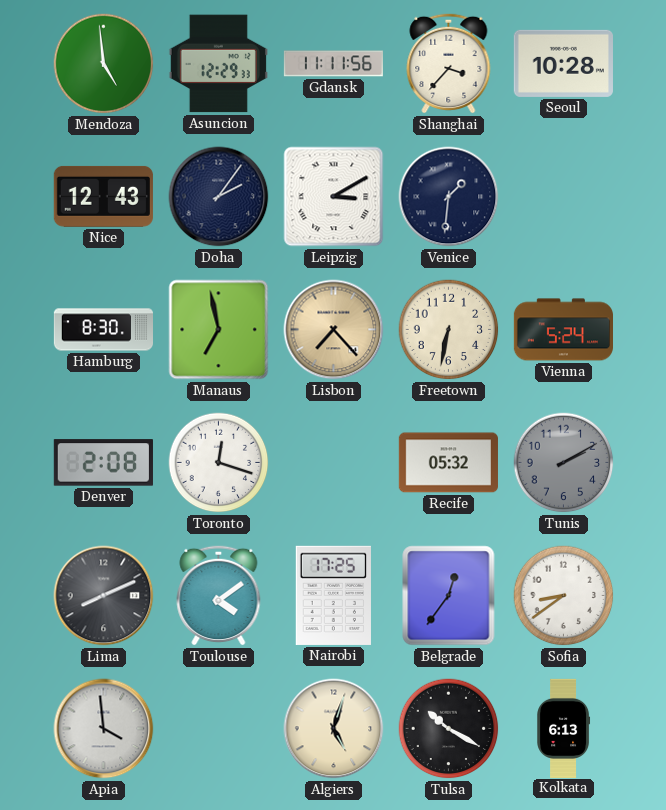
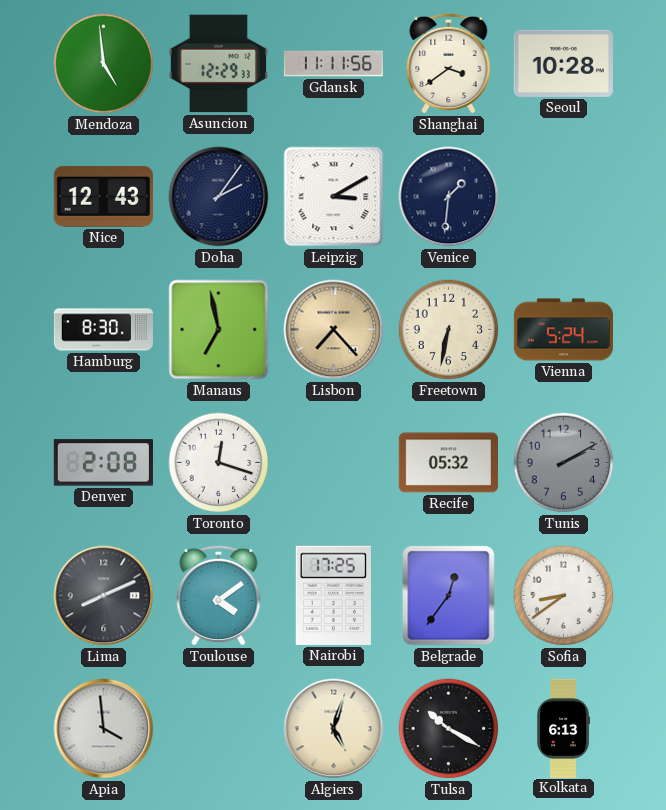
Shanghai: 3:37 -> 3:39
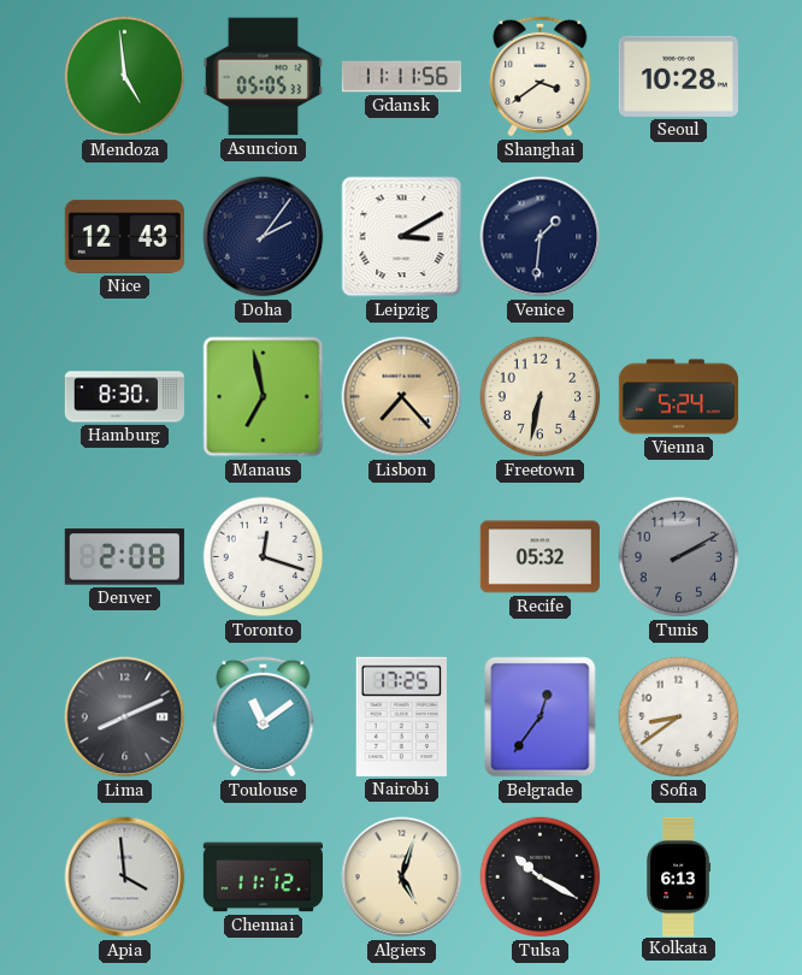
Asuncion: 12:29 -> 05:05
Toulouse: 4:09 -> 11:09
Chennai: none -> 11:12
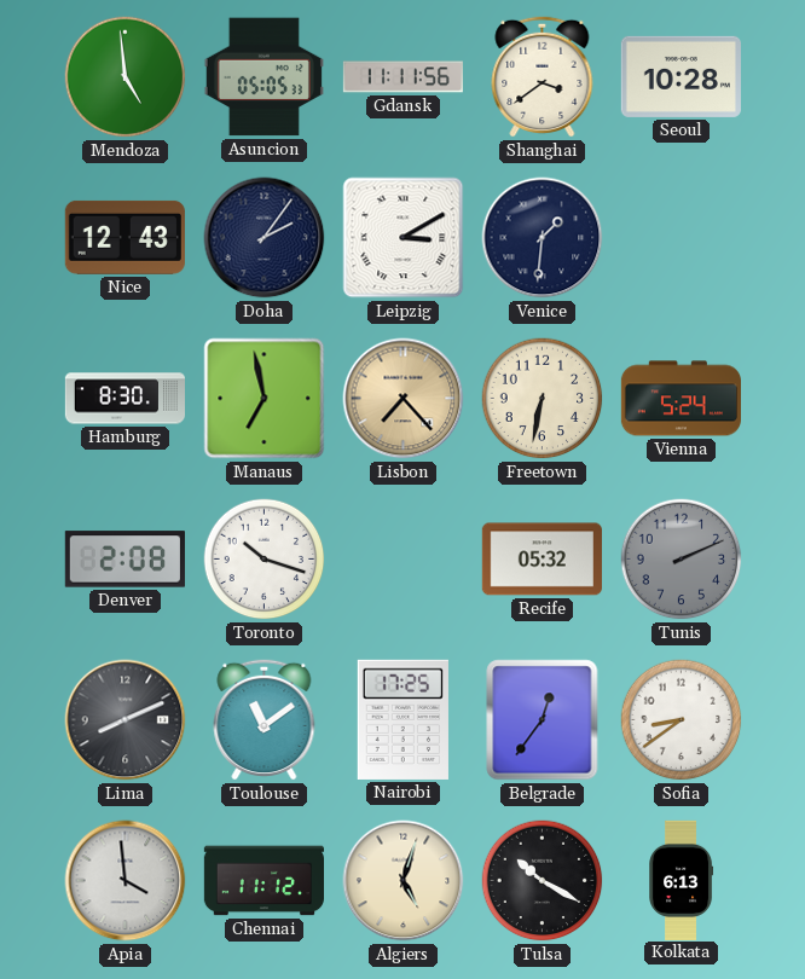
Toronto: 12:18 -> 10:18
Tunis: 2:10 -> 2:11
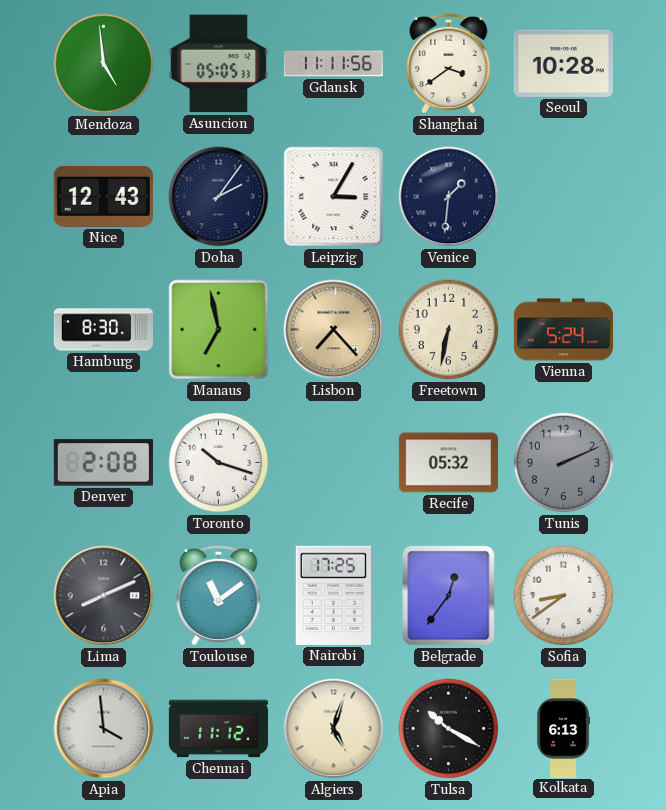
Leipzig: 3:10 -> 3:05
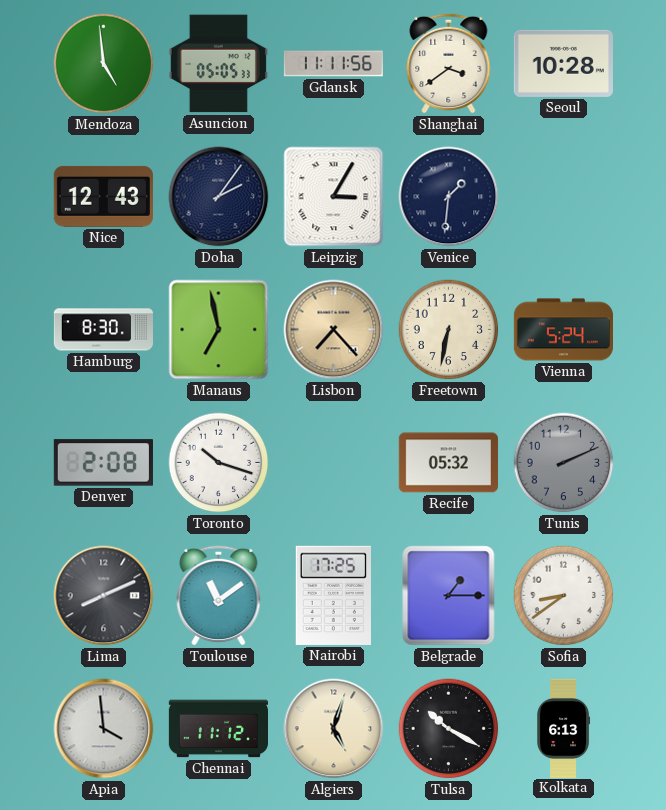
Belgrade: 12:36 -> 1:15
